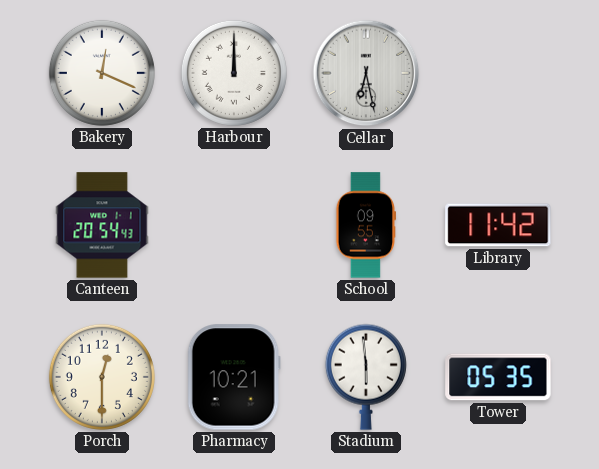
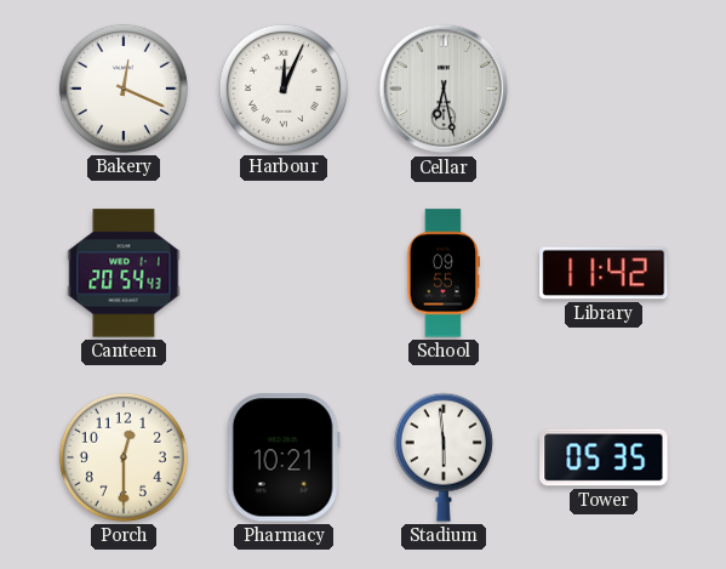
Harbour: 12:00 -> 12:04
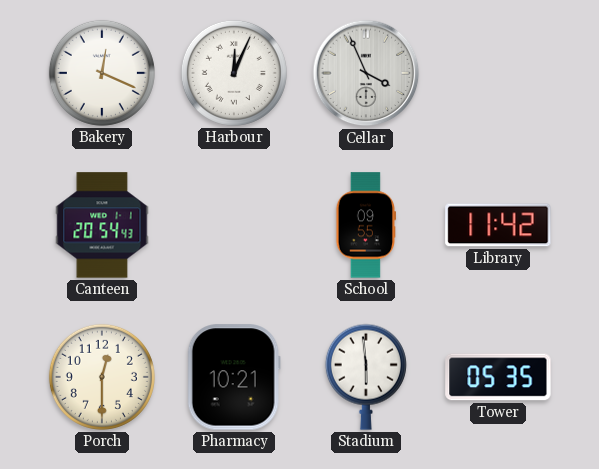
Cellar: 6:28 -> 3:56
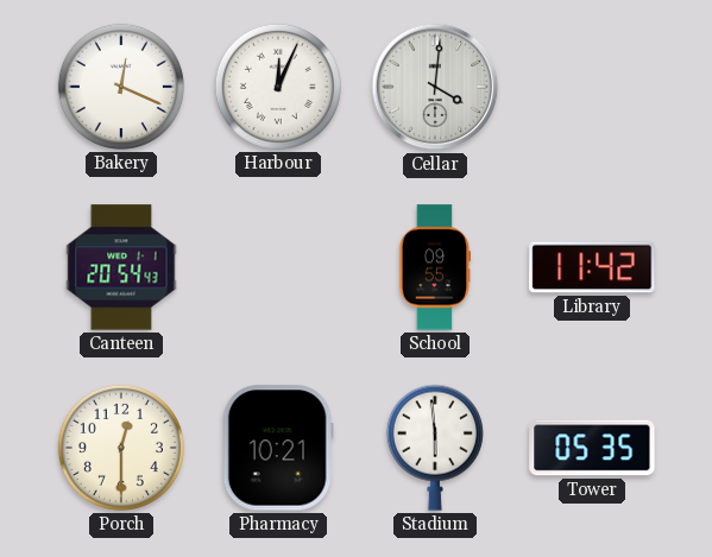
Cellar: 3:56 -> 4:01
